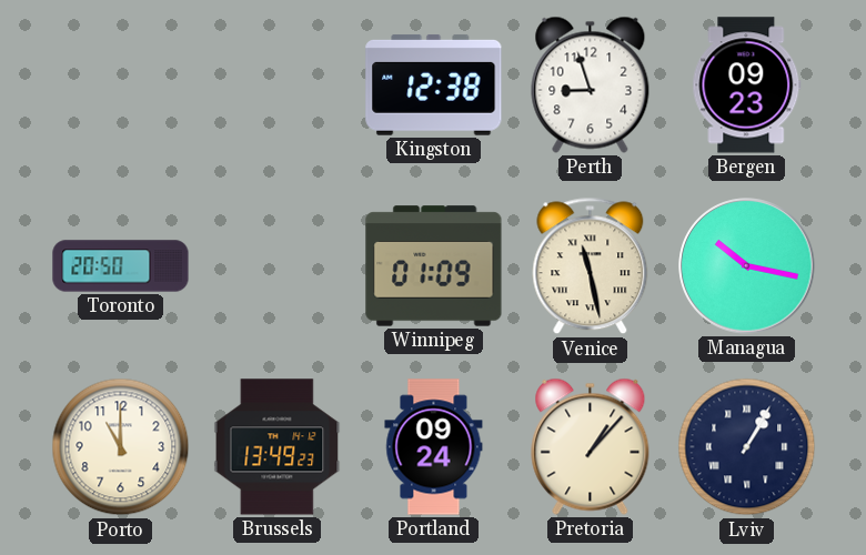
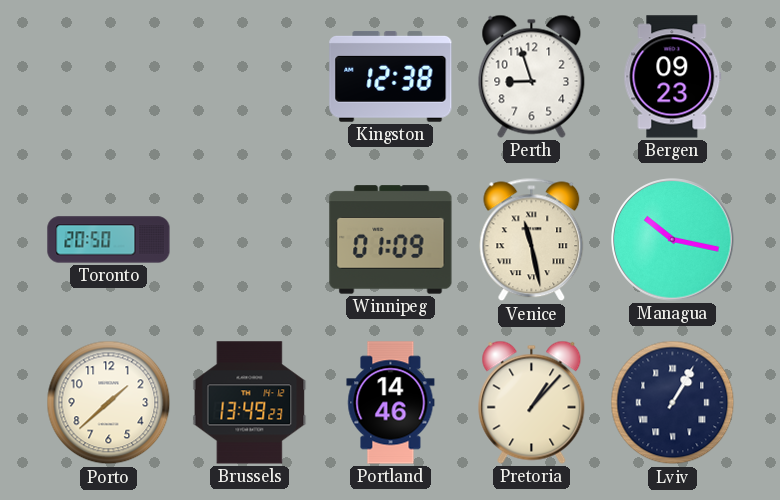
Porto: 11:00 -> 1:38
Portland: 09:24 -> 14:46
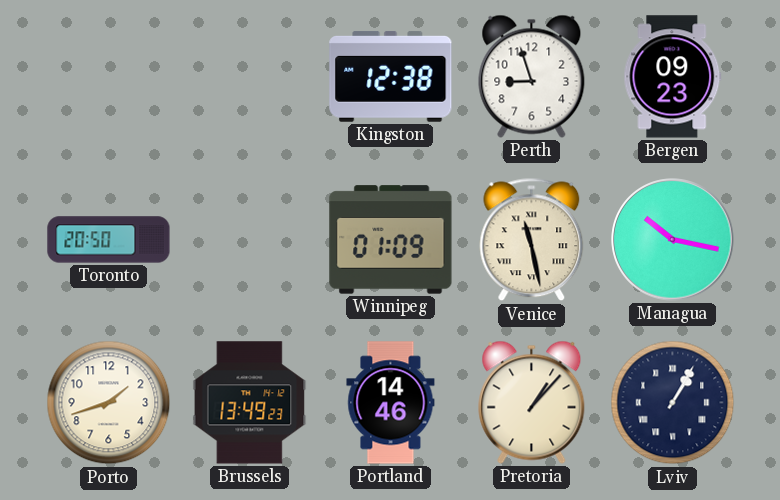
Porto: 1:38 -> 1:42
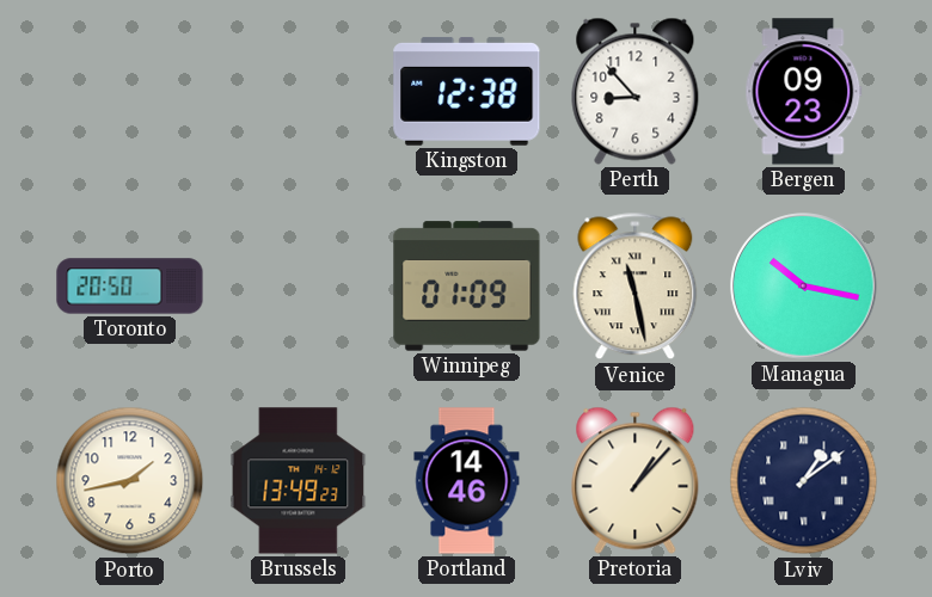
Perth: 8:57 -> 8:53
Porto: 1:42 -> 1:43
Lviv: 1:05 -> 1:09
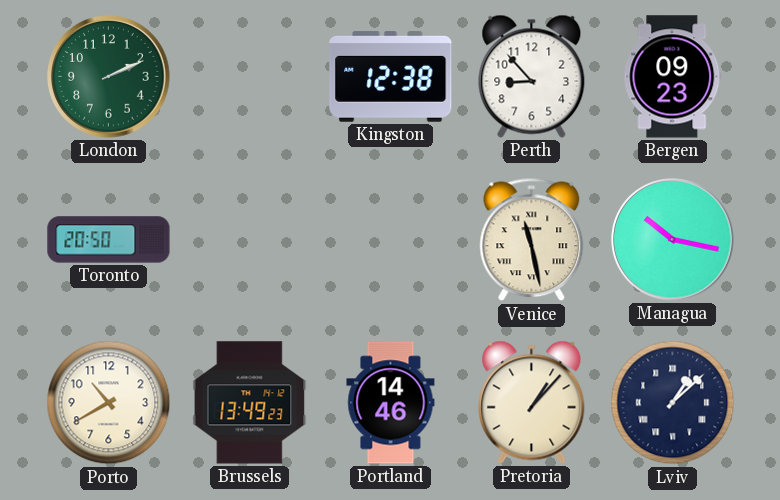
London: none -> 2:11
Winnipeg: 01:09 -> none
Porto: 1:43 -> 10:40
Lviv: 1:09 -> 1:08
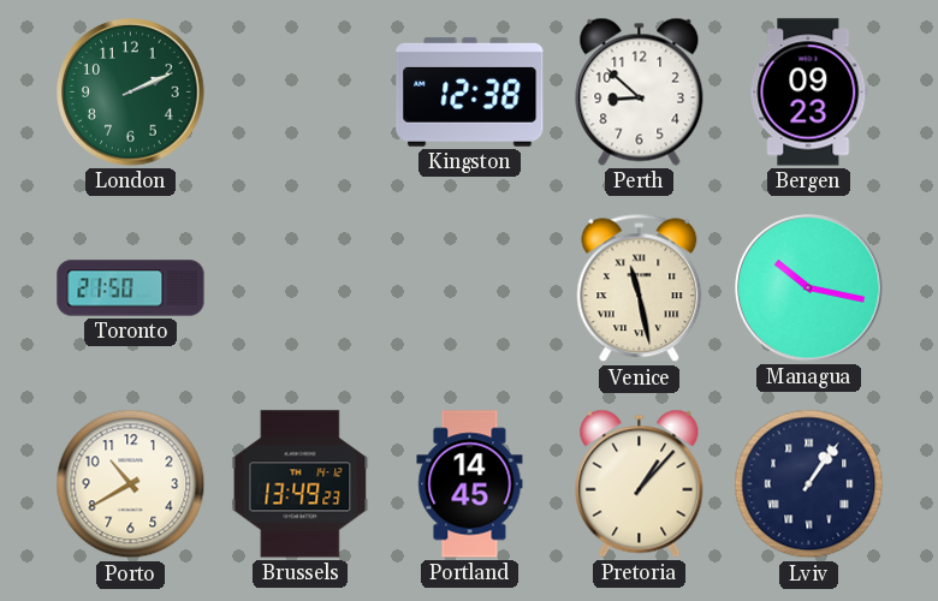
Perth: 8:53 -> 8:52
Toronto: 20:50 -> 21:50
Portland: 14:46 -> 14:45
Lviv: 1:08 -> 1:06
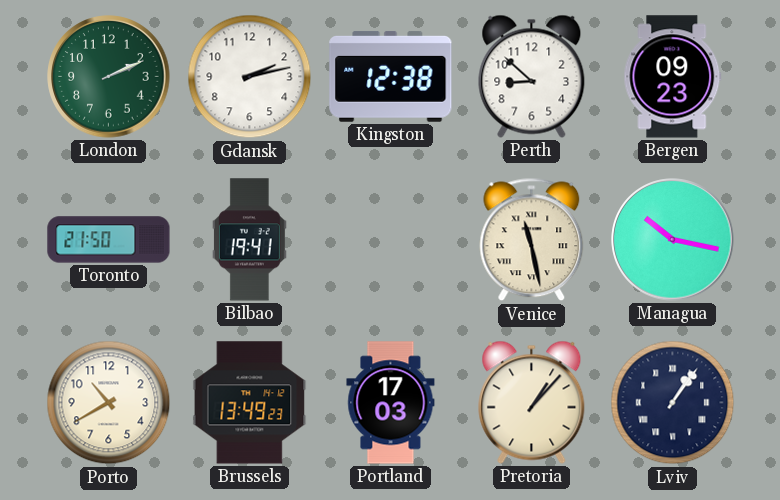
Gdansk: none -> 2:13
Bilbao: none -> 19:41
Portland: 14:45 -> 17:03
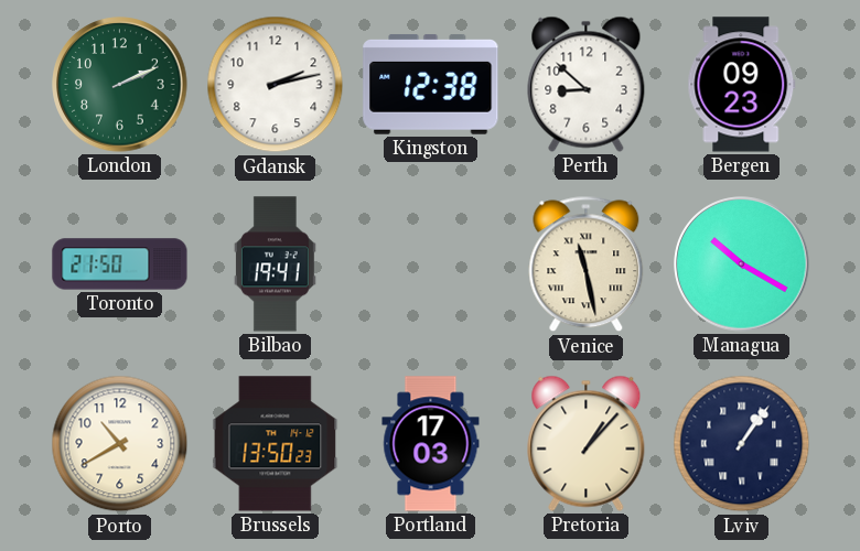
Managua: 10:17 -> 10:20
Brussels: 13:49 -> 13:50
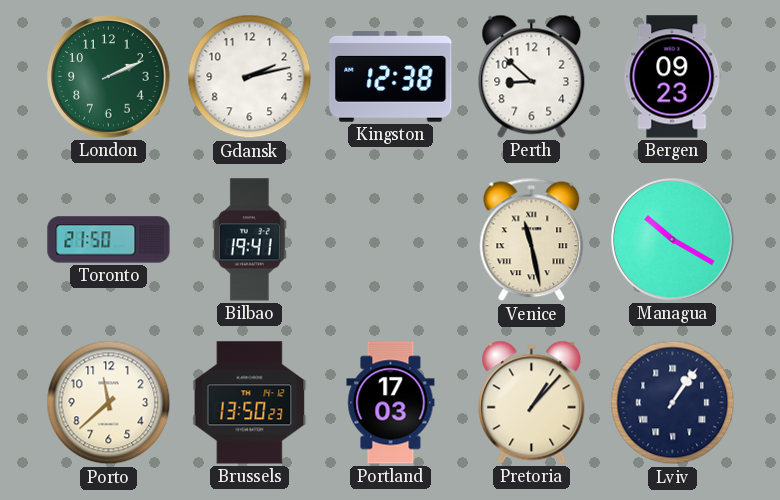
Porto: 10:40 -> 11:38
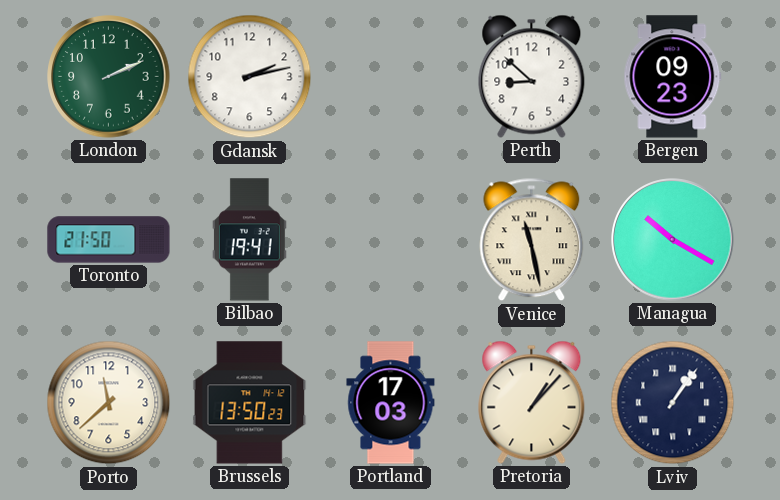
Kingston: 12:38 -> none
